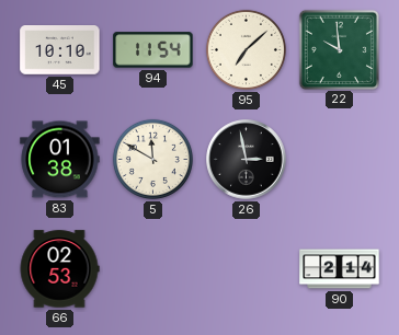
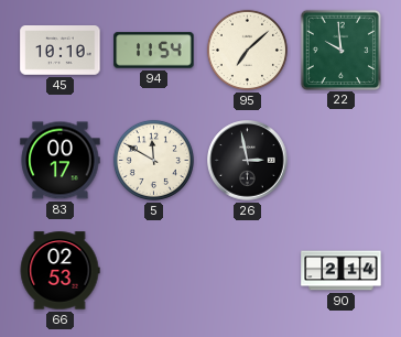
83: 01:38 -> 00:17
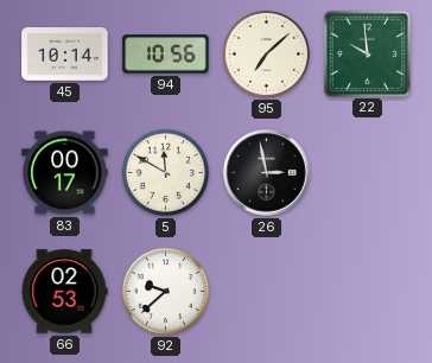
45: 10:10 -> 10:14
94: 11:54 -> 10:56
92: none -> 9:38
90: 2:14 -> none
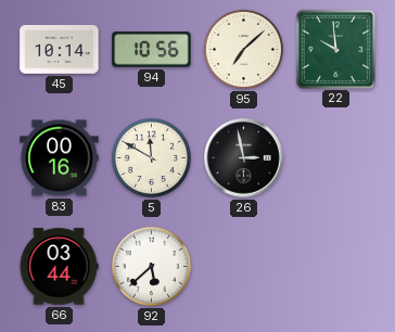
83: 00:17 -> 00:16
66: 02:53 -> 03:44
92: 9:38 -> 5:38
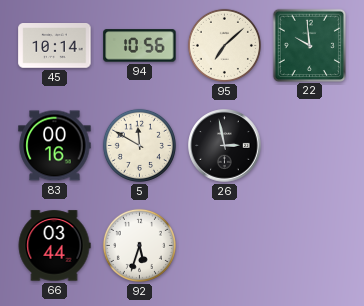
92: 5:38 -> 5:33
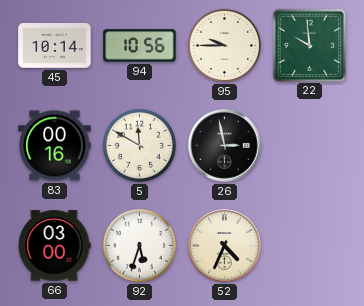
95: 7:08 -> 9:45
66: 03:44 -> 03:00
52: none -> 4:34
